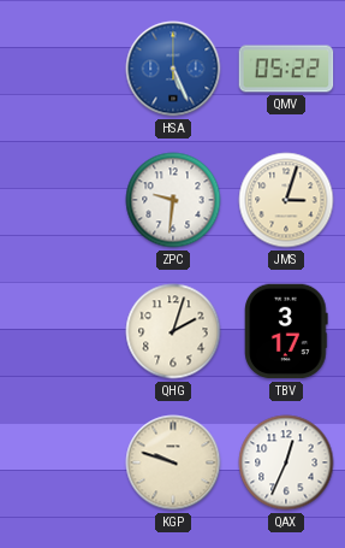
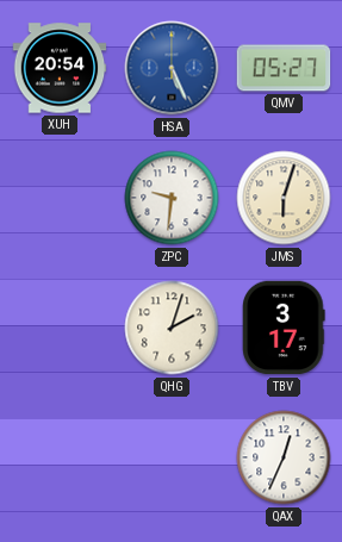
XUH: none -> 20:54
QMV: 05:22 -> 05:27
JMS: 3:03 -> 6:03
KGP: 9:48 -> none
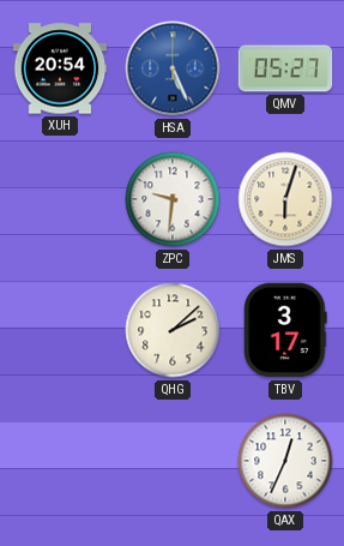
QHG: 2:03 -> 2:08
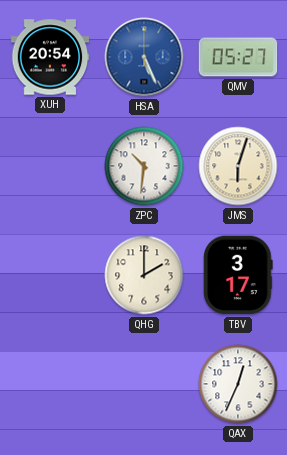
ZPC: 9:31 -> 10:31
QHG: 2:08 -> 2:00
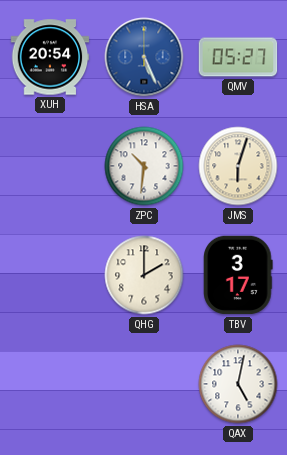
QAX: 12:34 -> 5:02
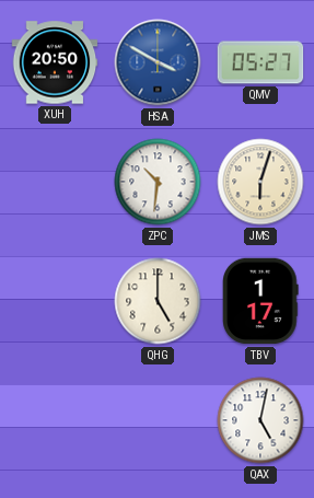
XUH: 20:54 -> 20:50
HSA: 5:26 -> 3:50
QHG: 2:00 -> 5:00
TBV: 3:17 -> 1:17
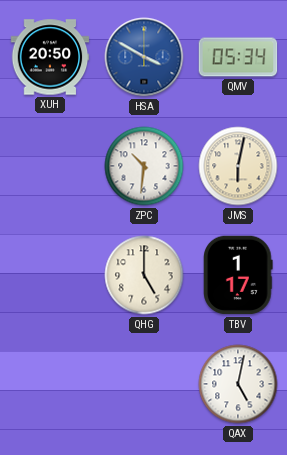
QMV: 05:27 -> 05:34
JMS: 6:03 -> 6:02
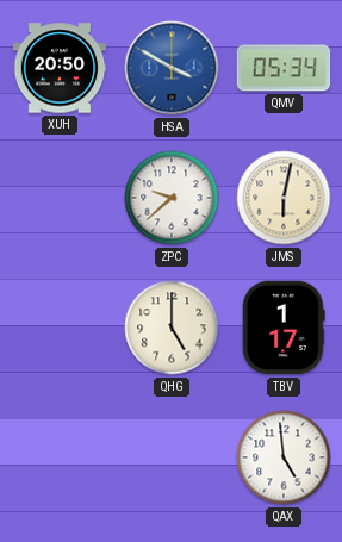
ZPC: 10:31 -> 9:38
QAX: 5:02 -> 4:59
